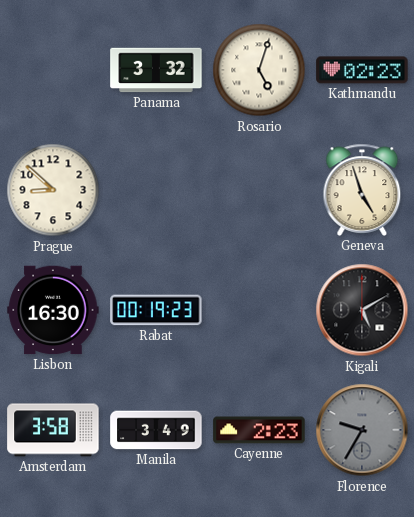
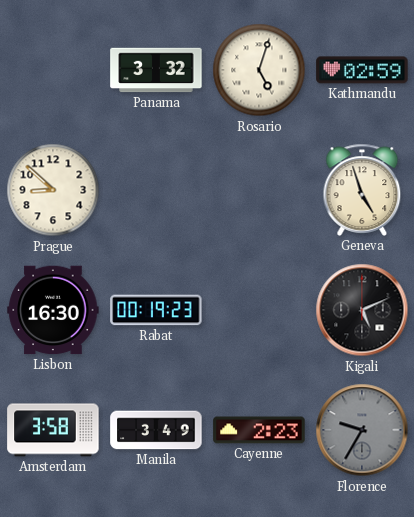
Kathmandu: 02:23 -> 02:59
Kigali: 5:10 -> 5:11
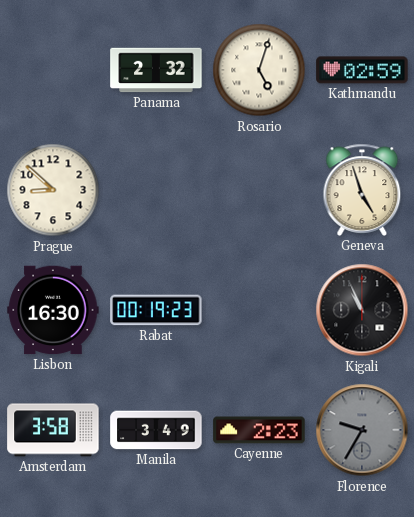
Panama: 3:32 -> 2:32
Kigali: 5:11 -> 10:56
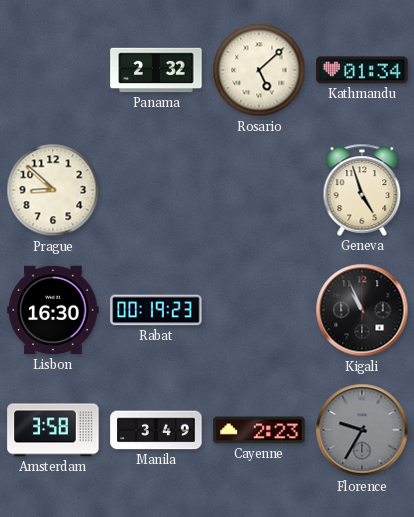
Rosario: 5:03 -> 5:08
Kathmandu: 02:59 -> 01:34
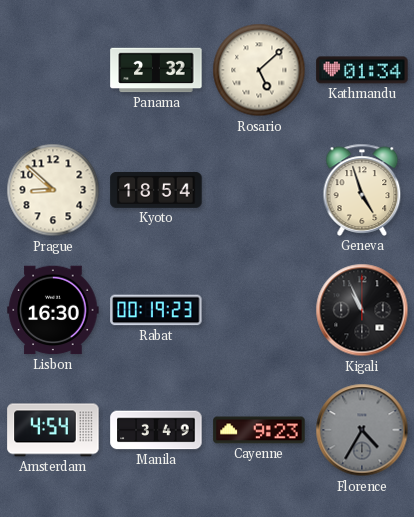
Kyoto: none -> 18:54
Amsterdam: 3:58 -> 4:54
Cayenne: 2:23 -> 9:23
Florence: 9:35 -> 4:35
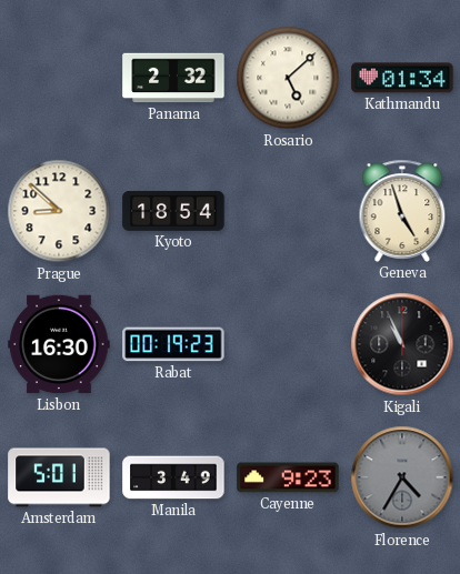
Amsterdam: 4:54 -> 5:01
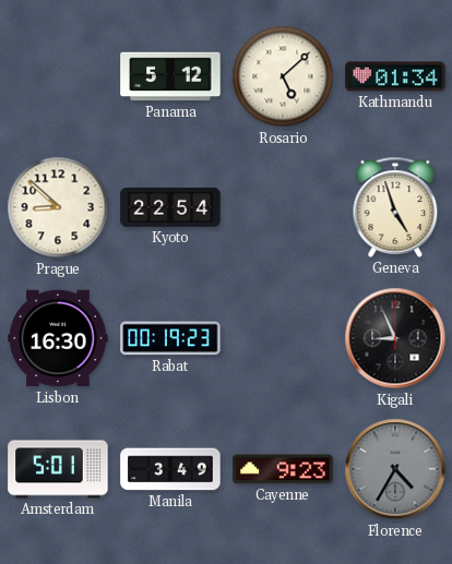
Panama: 2:32 -> 5:12
Kyoto: 18:54 -> 22:54
Kigali: 10:56 -> 8:56
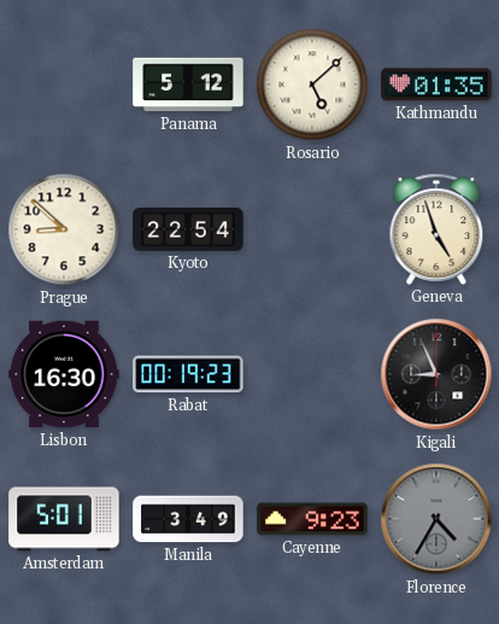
Kathmandu: 01:34 -> 01:35
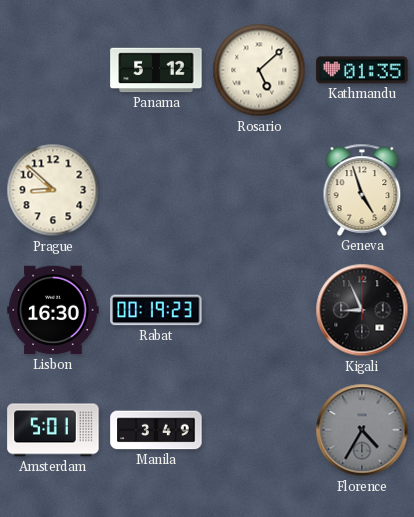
Kyoto: 22:54 -> none
Cayenne: 9:23 -> none
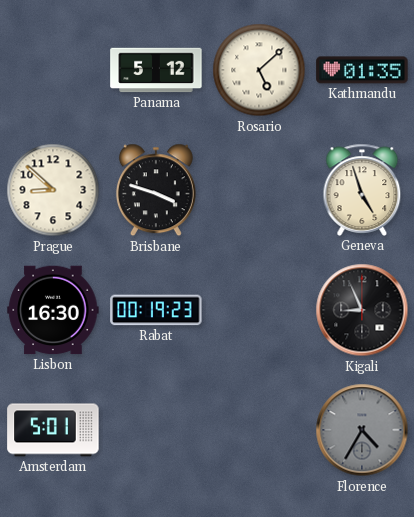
Brisbane: none -> 3:48
Manila: 3:49 -> none
